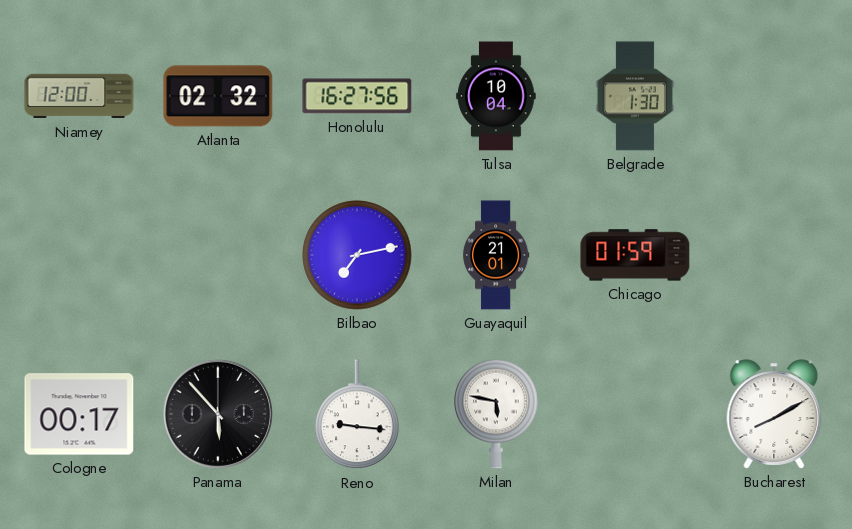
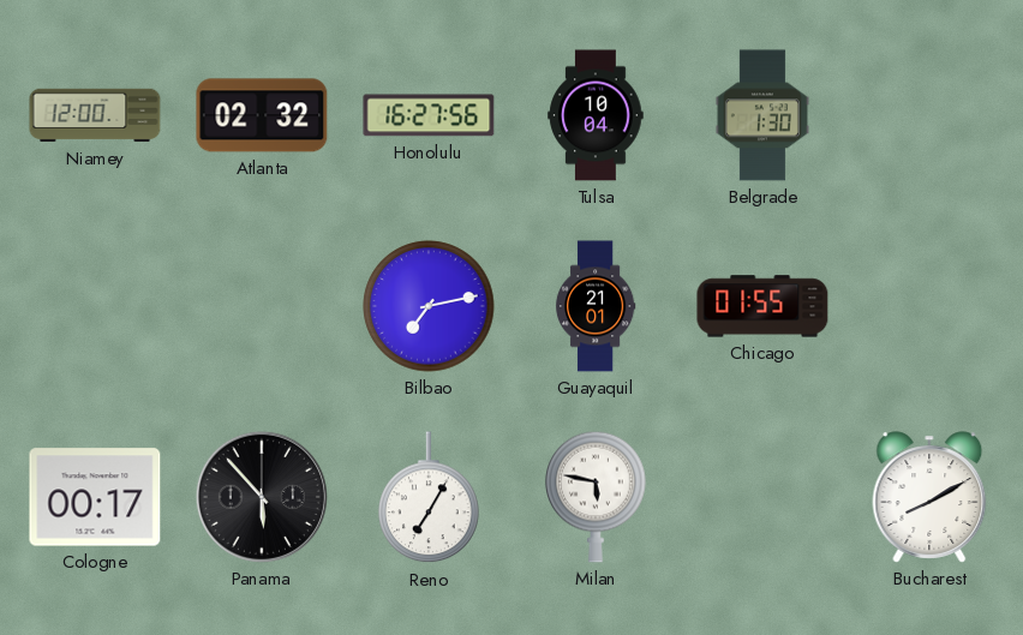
Chicago: 01:59 -> 01:55
Reno: 9:16 -> 7:05
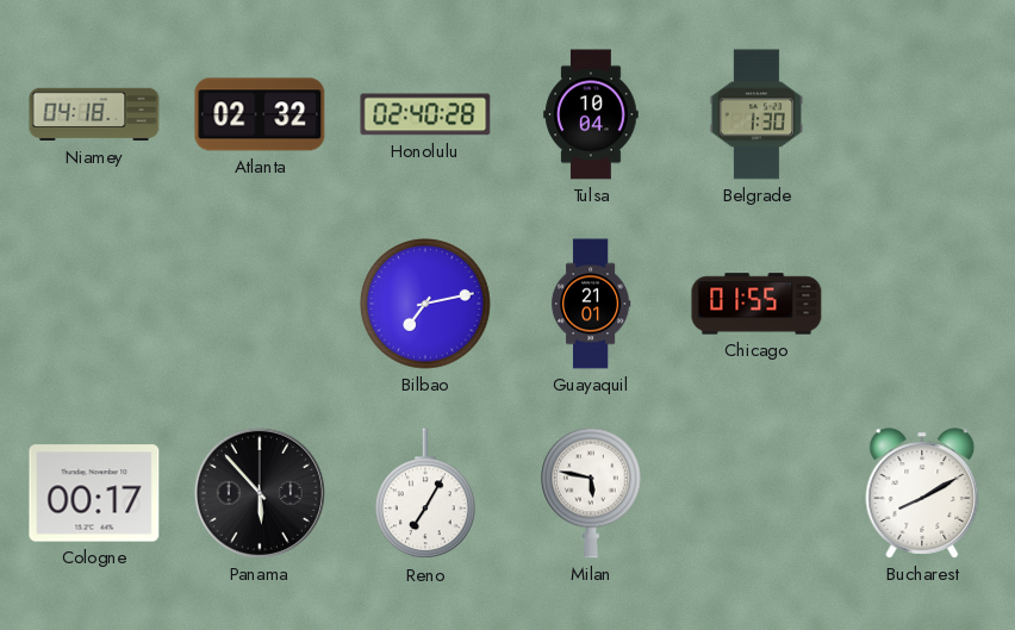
Niamey: 12:00 -> 04:18
Honolulu: 16:27 -> 02:40
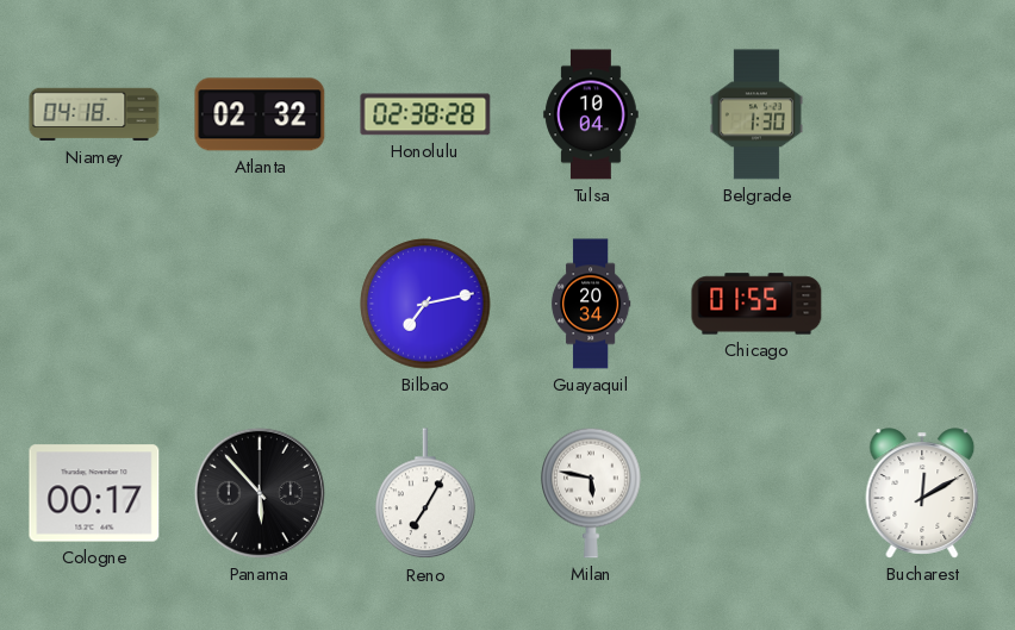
Honolulu: 02:40 -> 02:38
Guayaquil: 21:01 -> 20:34
Bucharest: 8:10 -> 12:10
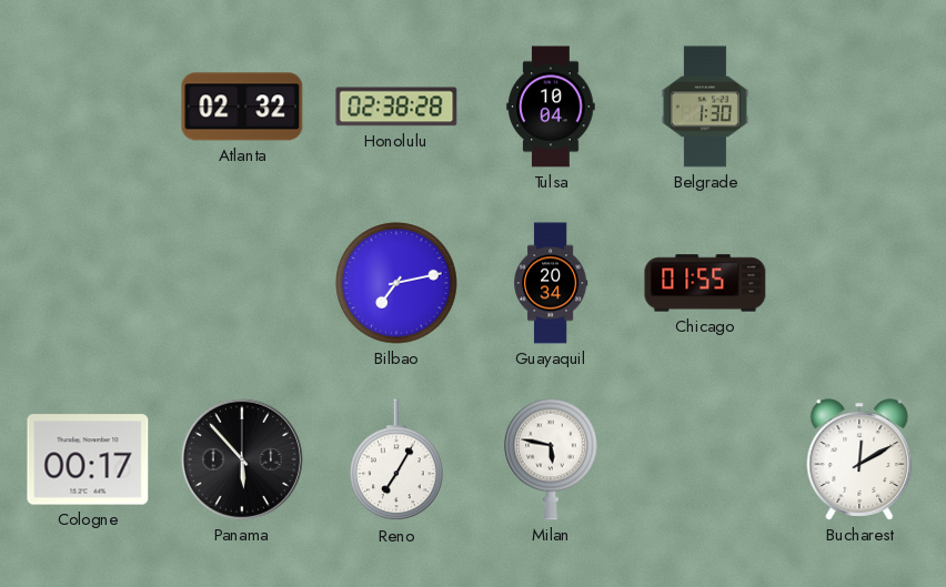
Niamey: 04:18 -> none
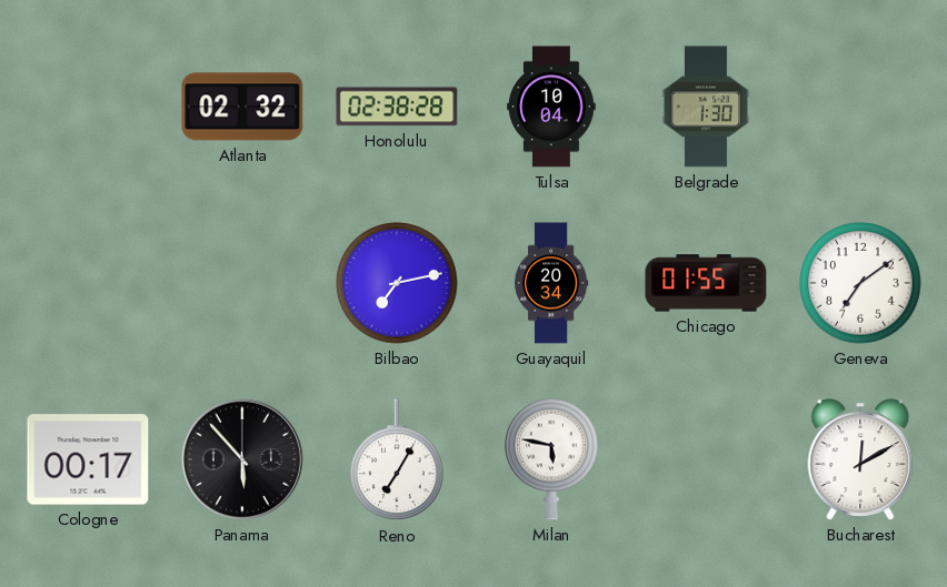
Geneva: none -> 7:09
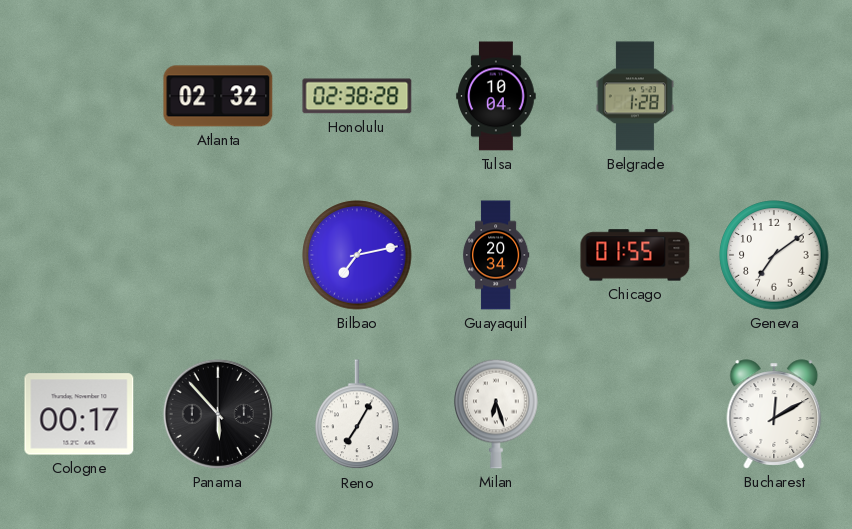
Belgrade: 1:30 -> 1:28
Milan: 5:47 -> 6:27
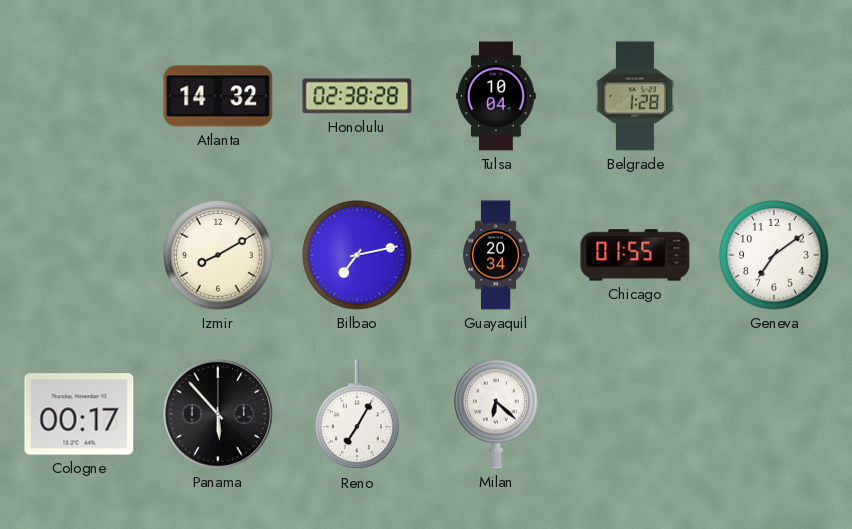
Atlanta: 02:32 -> 14:32
Izmir: none -> 8:10
Milan: 6:27 -> 6:22
Bucharest: 12:10 -> none
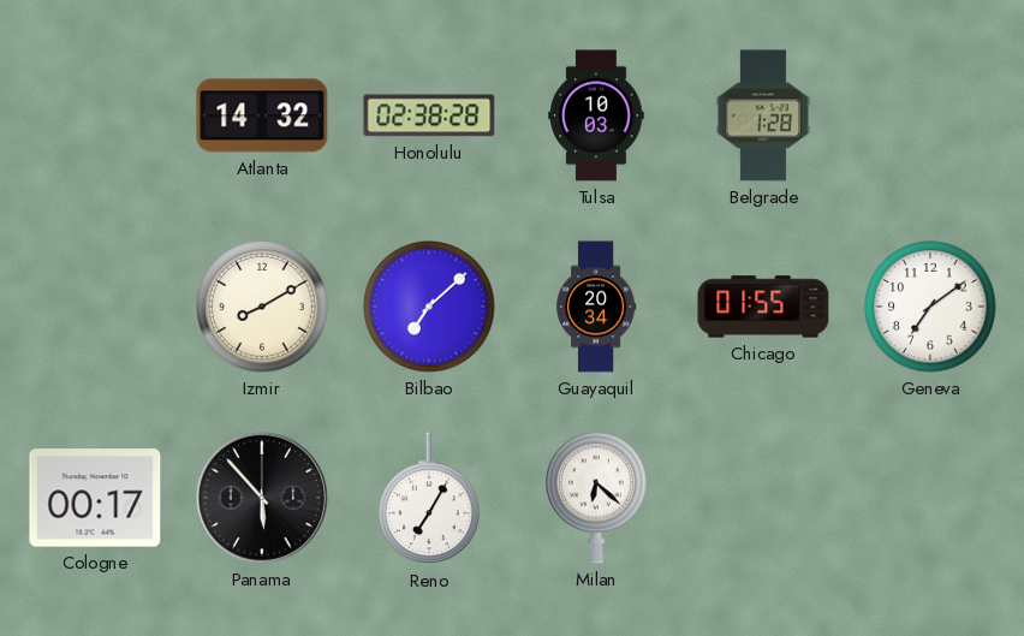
Tulsa: 10:04 -> 10:03
Bilbao: 7:13 -> 7:08
